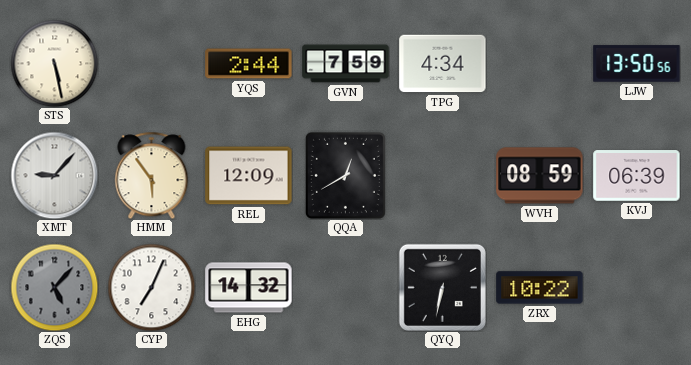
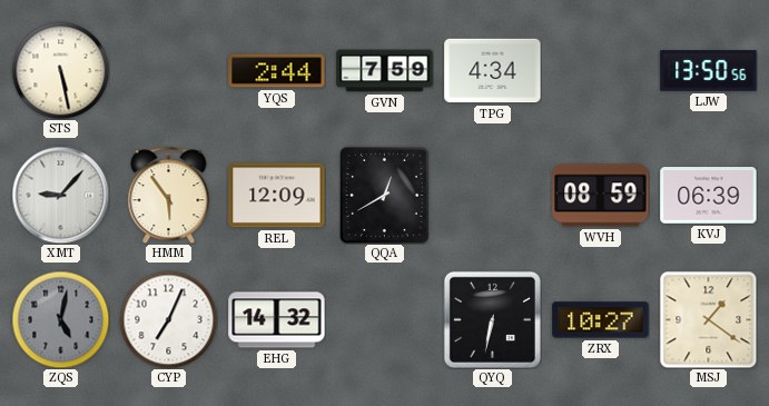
ZQS: 5:07 -> 5:02
ZRX: 10:22 -> 10:27
MSJ: none -> 1:21
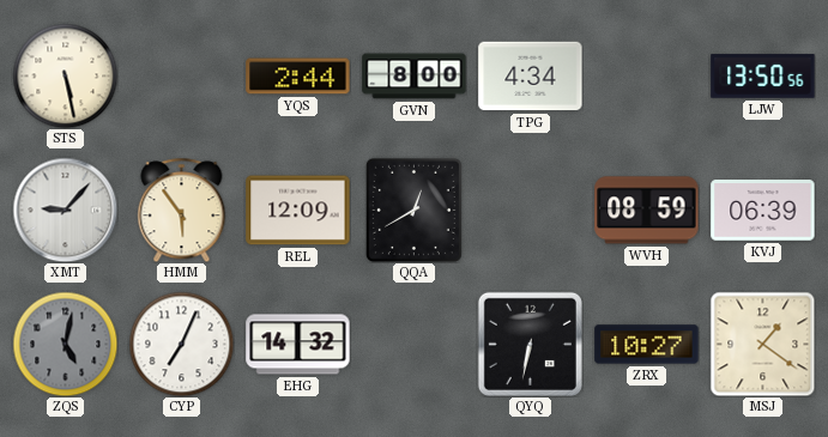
GVN: 7:59 -> 8:00
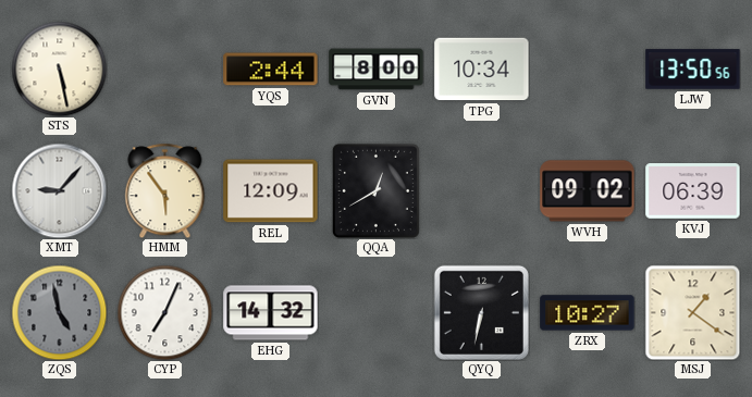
TPG: 4:34 -> 10:34
WVH: 08:59 -> 09:02
ZQS: 5:02 -> 4:58
